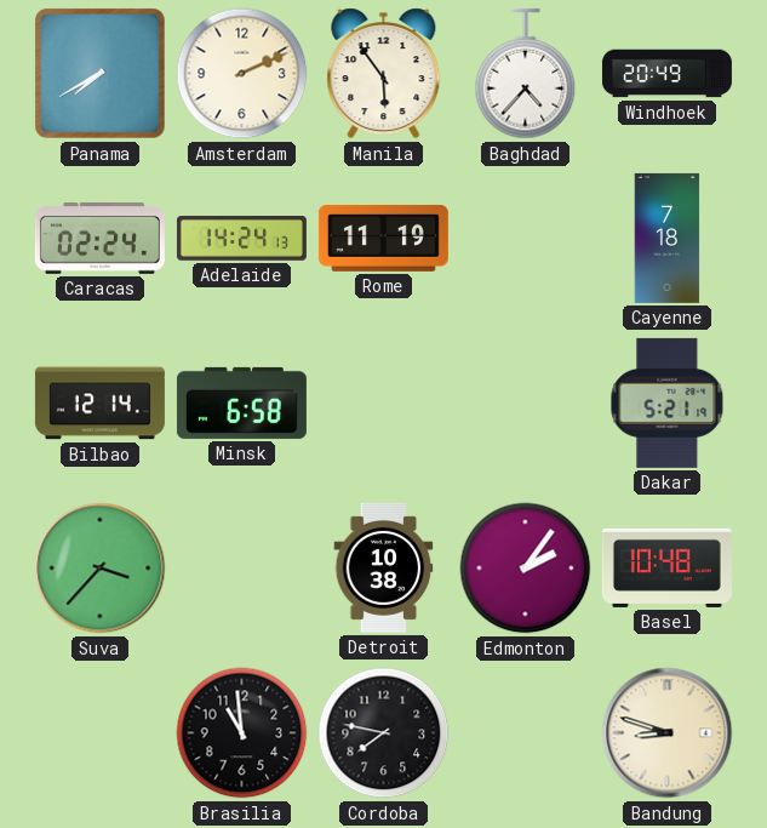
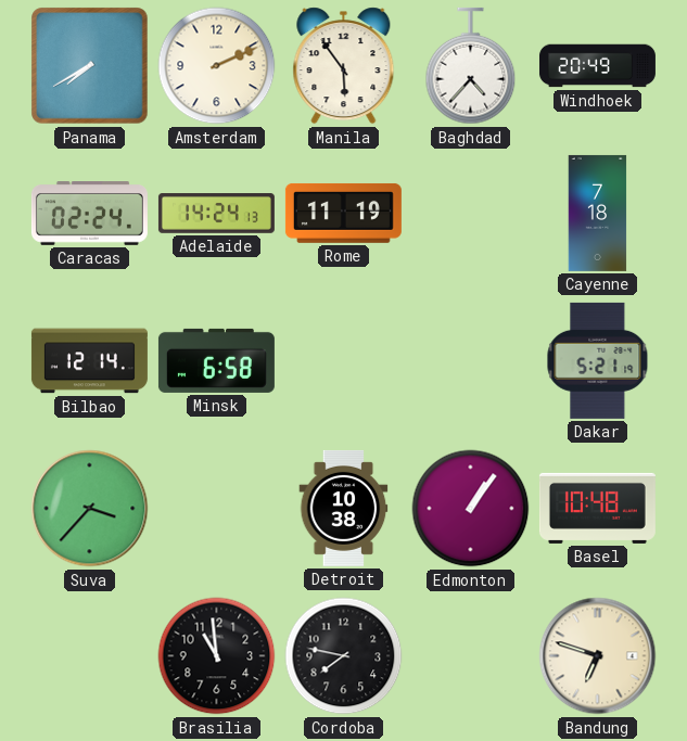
Edmonton: 2:06 -> 1:06
Bandung: 8:48 -> 6:48
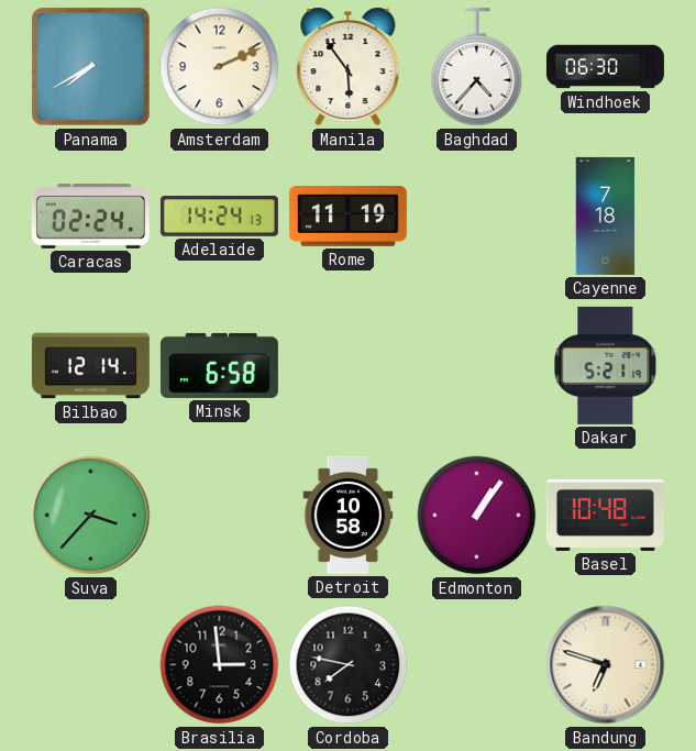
Windhoek: 20:49 -> 06:30
Detroit: 10:38 -> 10:58
Brasilia: 10:59 -> 2:59
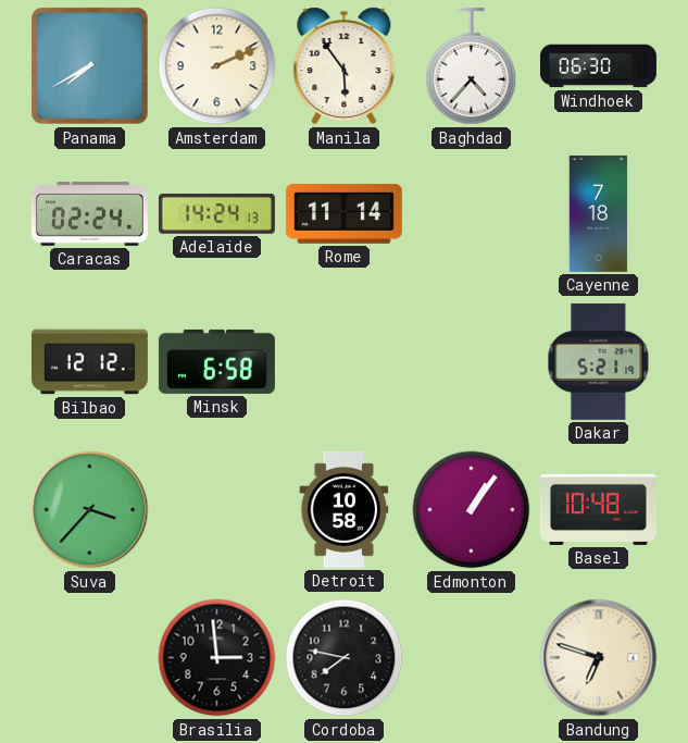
Rome: 11:19 -> 11:14
Bilbao: 12:14 -> 12:12
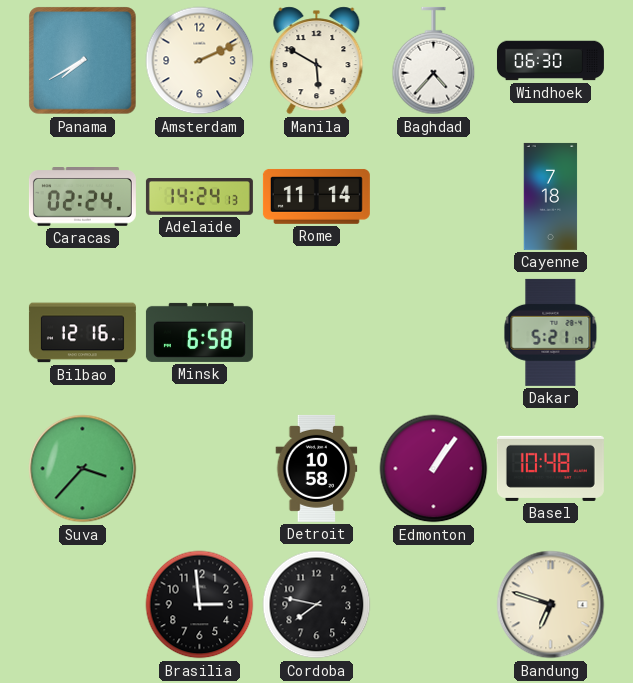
Manila: 5:54 -> 5:50
Bilbao: 12:12 -> 12:16
